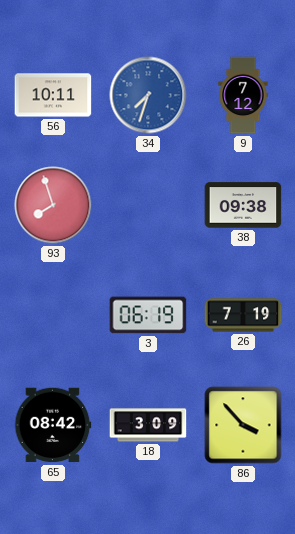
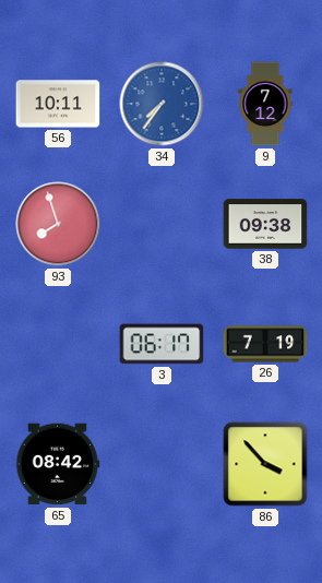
34: 7:33 -> 7:36
3: 06:19 -> 06:17
18: 3:09 -> none
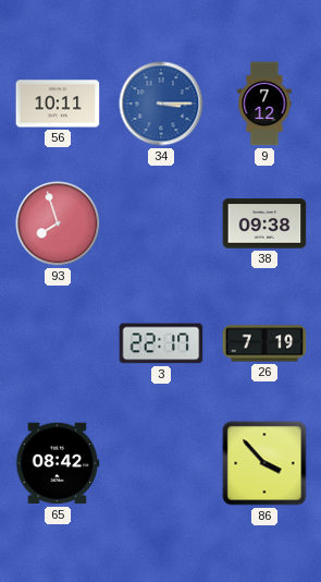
34: 7:36 -> 3:15
3: 06:17 -> 22:17
